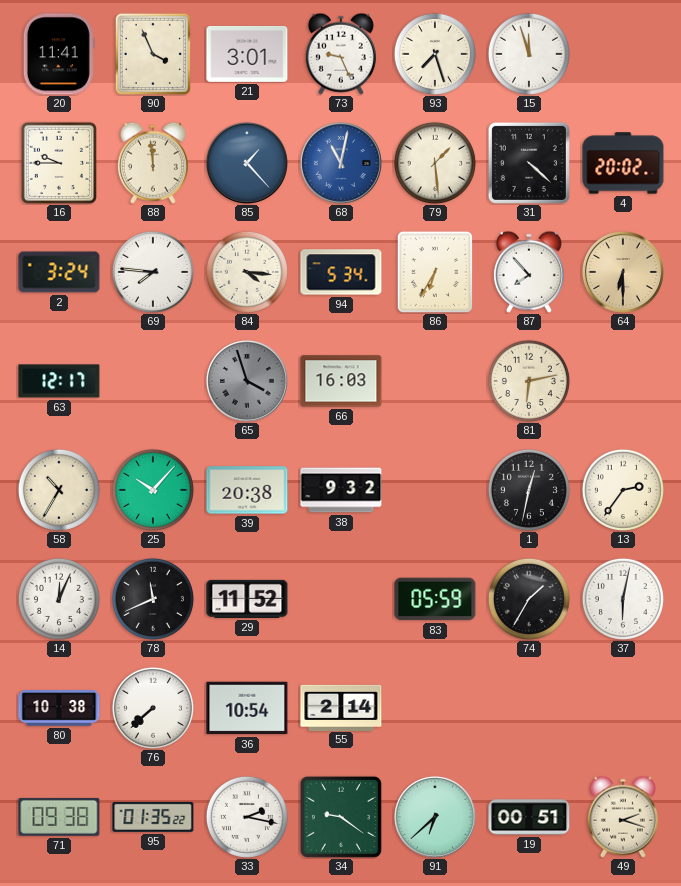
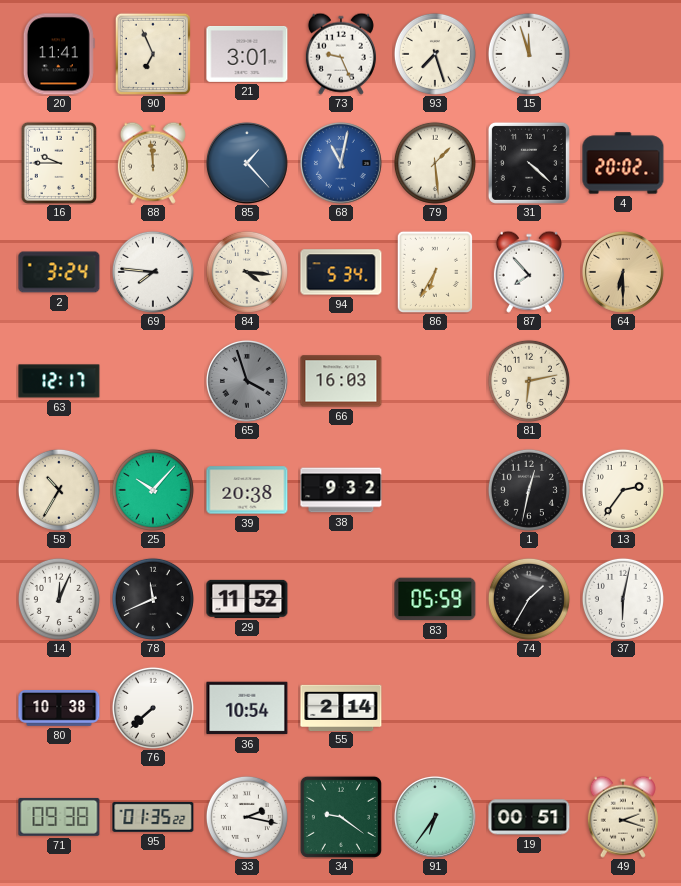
90: 3:56 -> 6:56
91: 6:38 -> 6:36
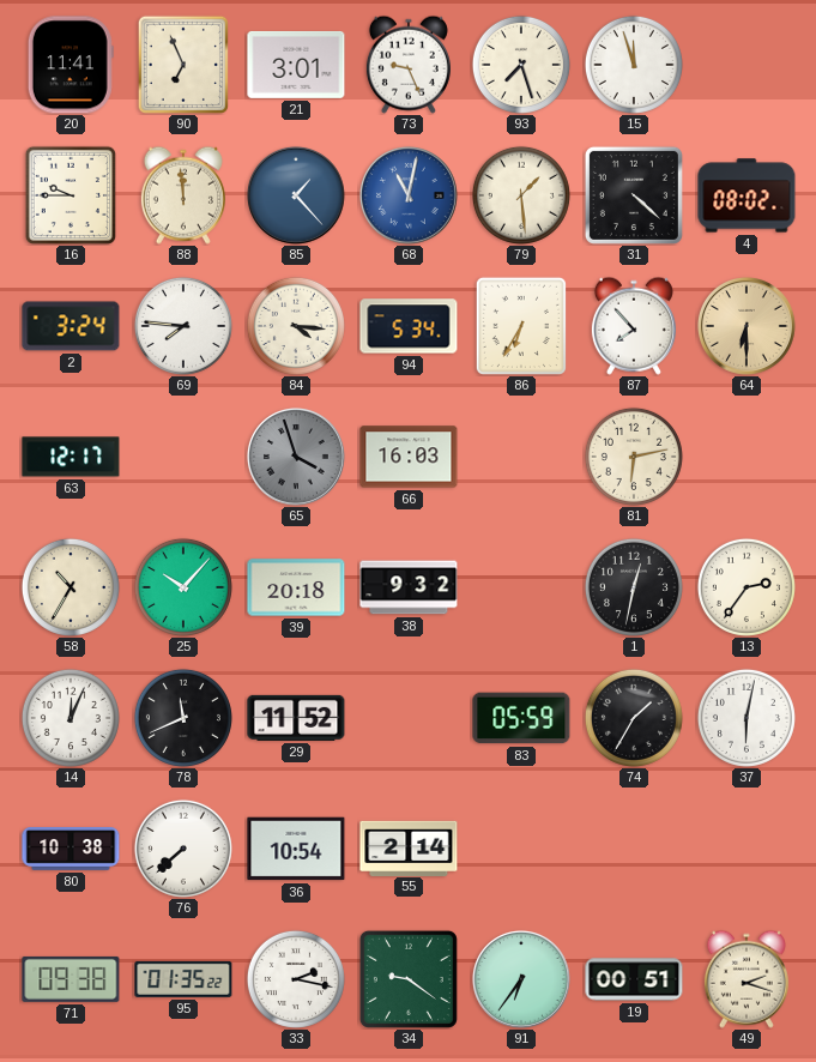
4: 20:02 -> 08:02
39: 20:38 -> 20:18
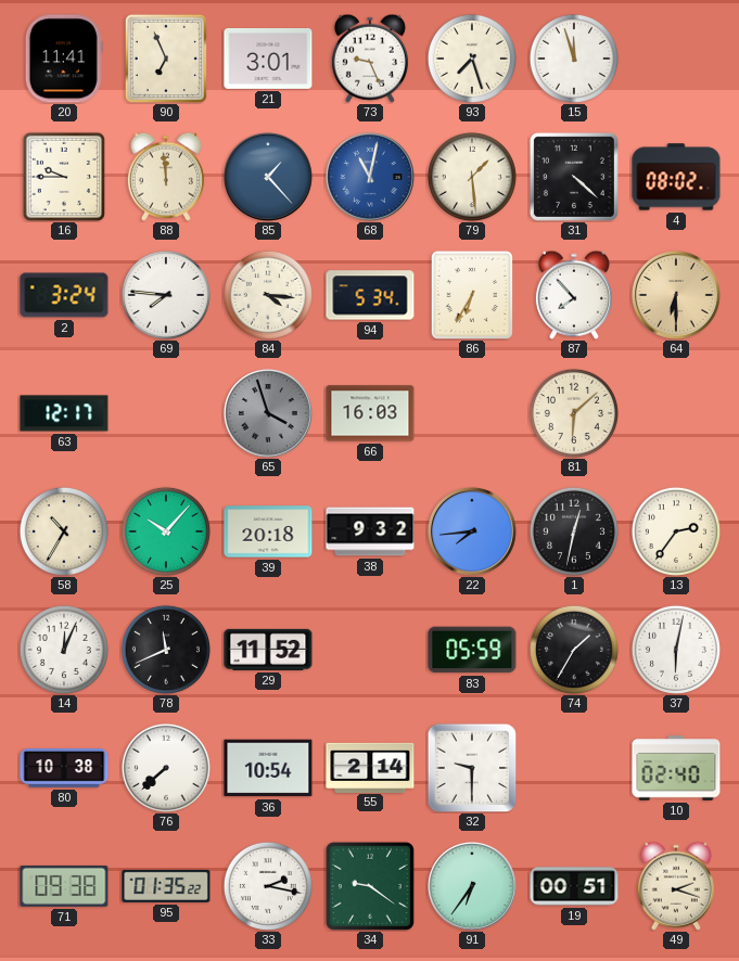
81: 6:13 -> 6:08
22: none -> 7:44
32: none -> 9:30
10: none -> 02:40
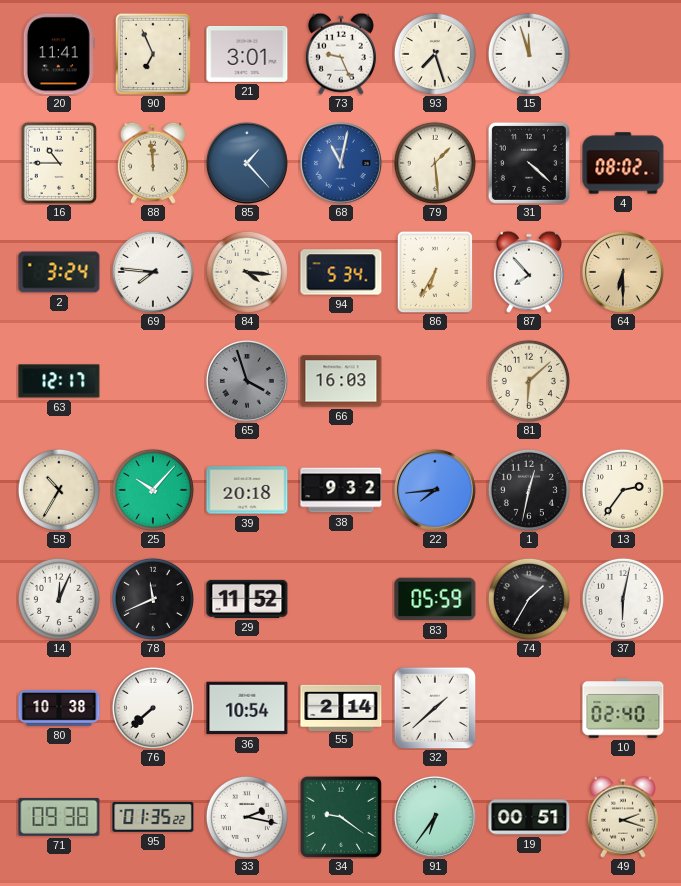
16: 9:45 -> 10:45
32: 9:30 -> 1:38
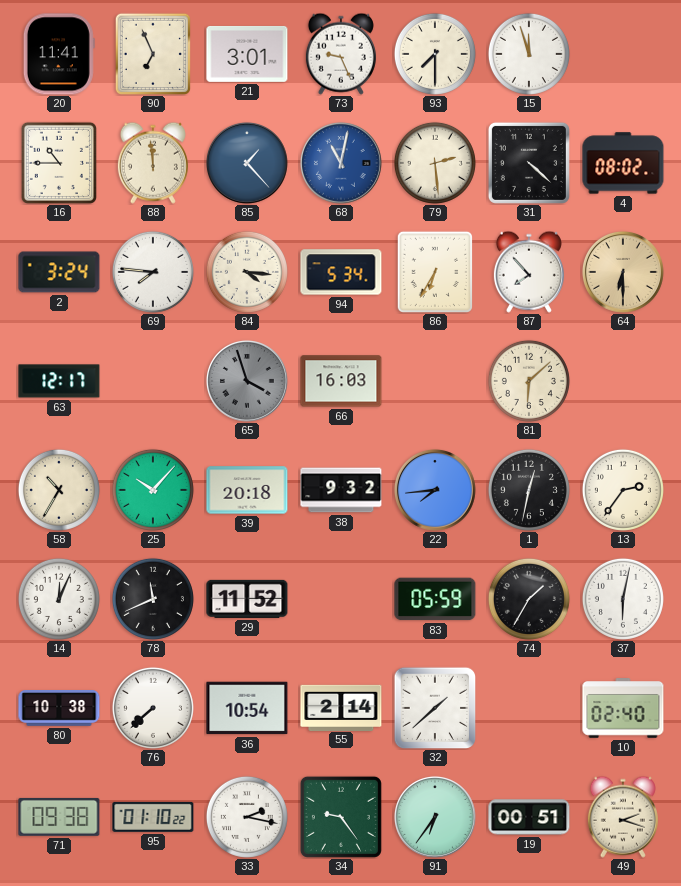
93: 7:27 -> 7:30
79: 1:29 -> 2:29
95: 01:35 -> 01:10
34: 9:21 -> 9:24
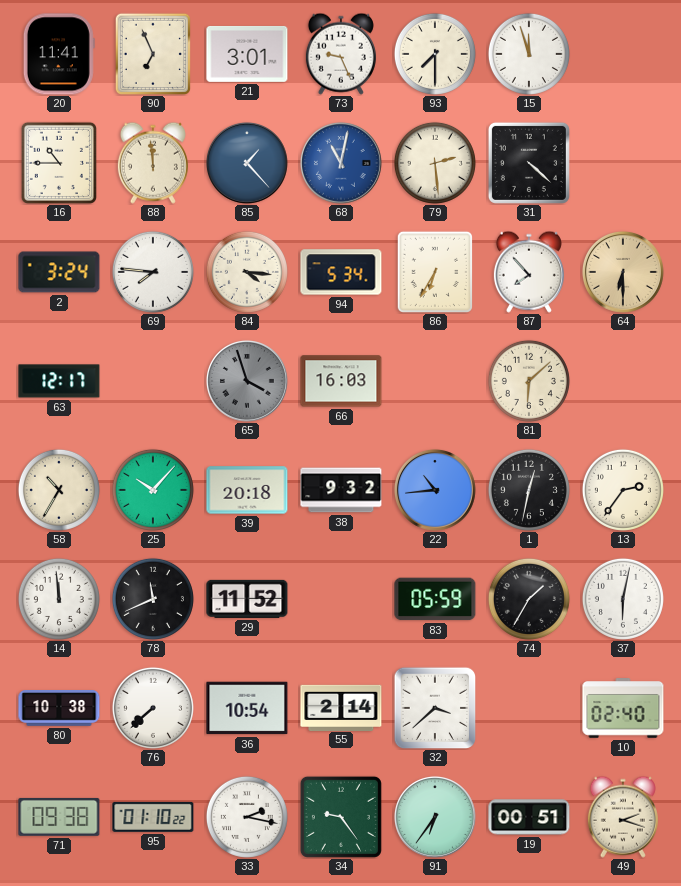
4: 08:02 -> none
22: 7:44 -> 10:44
14: 12:04 -> 11:59
32: 1:38 -> 3:38
